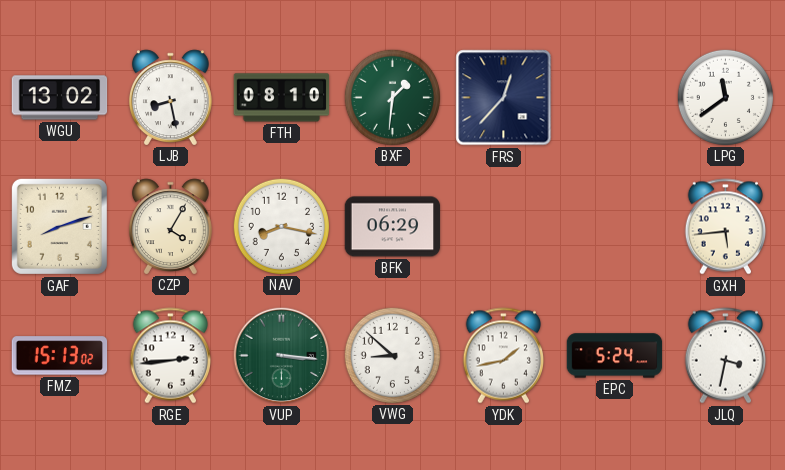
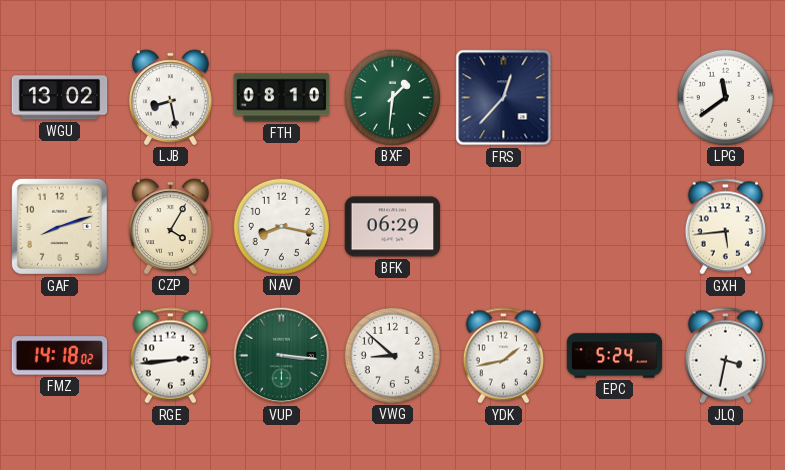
FMZ: 15:13 -> 14:18
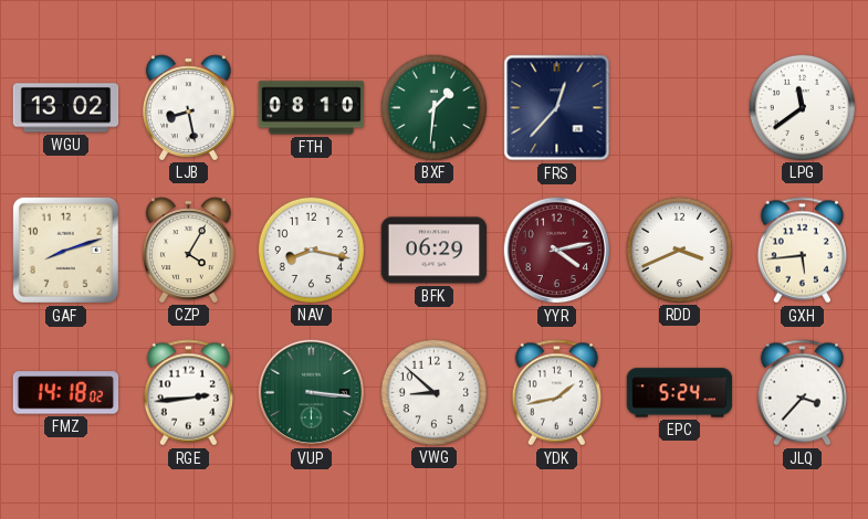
YYR: none -> 4:13
RDD: none -> 3:41
JLQ: 3:32 -> 3:37
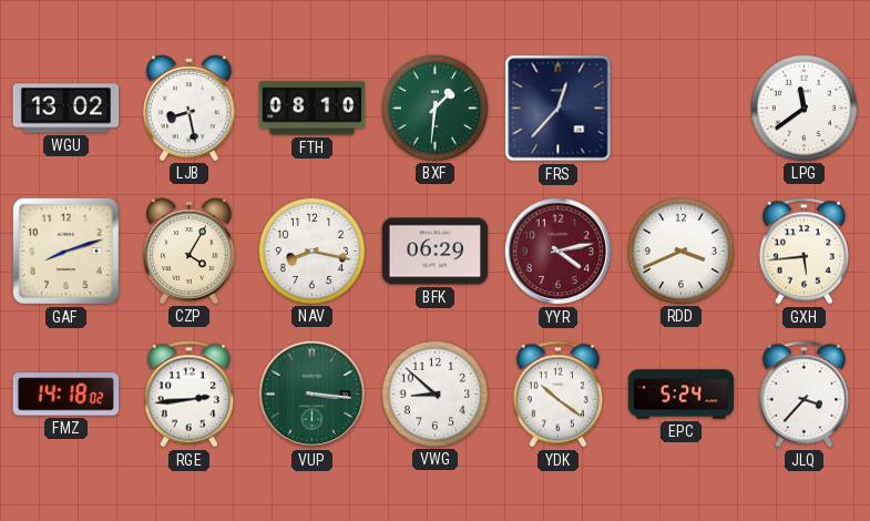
YDK: 1:43 -> 10:21
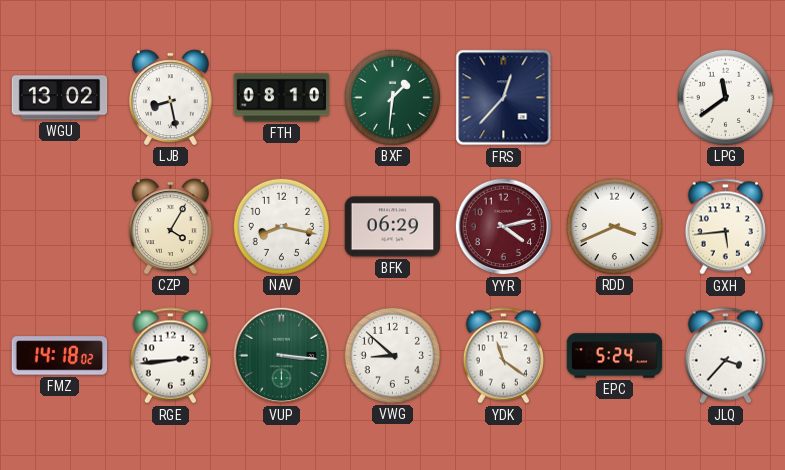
GAF: 8:12 -> none
YDK: 10:21 -> 11:21
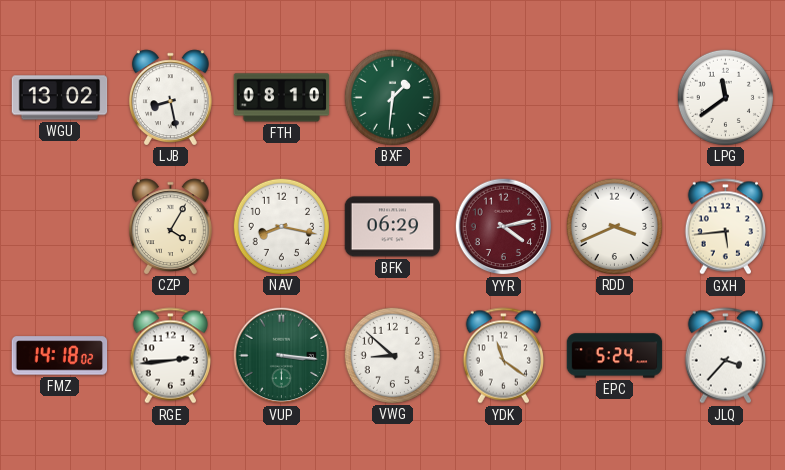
FRS: 12:37 -> none
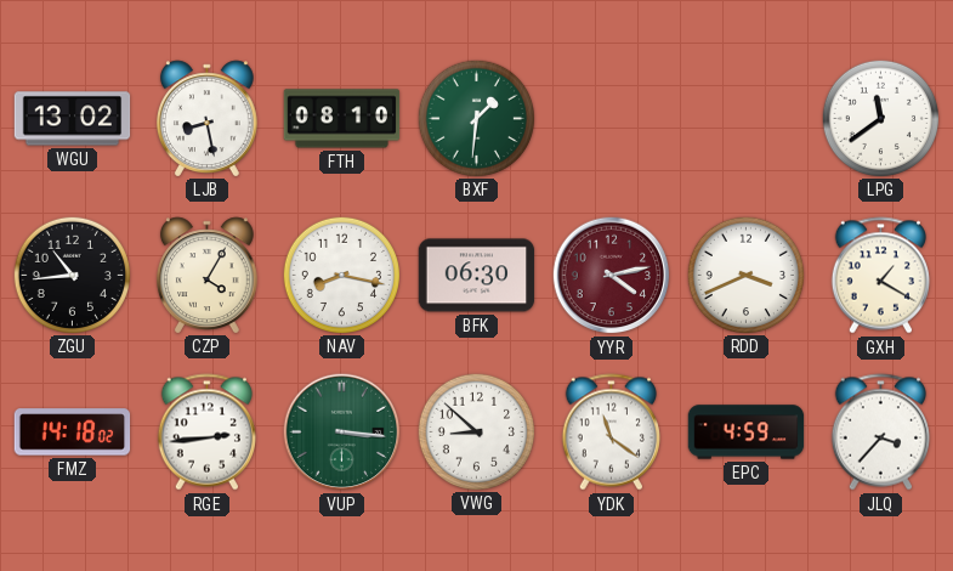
ZGU: none -> 10:44
BFK: 06:29 -> 06:30
GXH: 5:44 -> 1:20
EPC: 5:24 -> 4:59
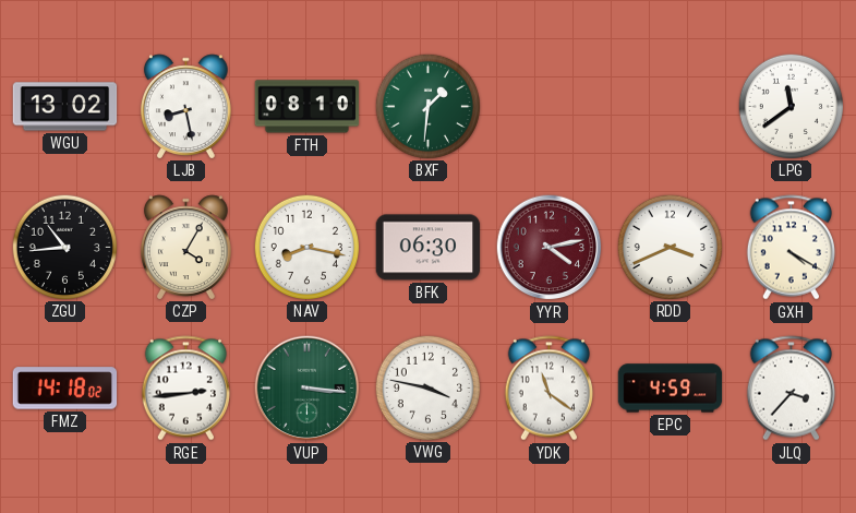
GXH: 1:20 -> 4:20
VWG: 8:52 -> 3:47
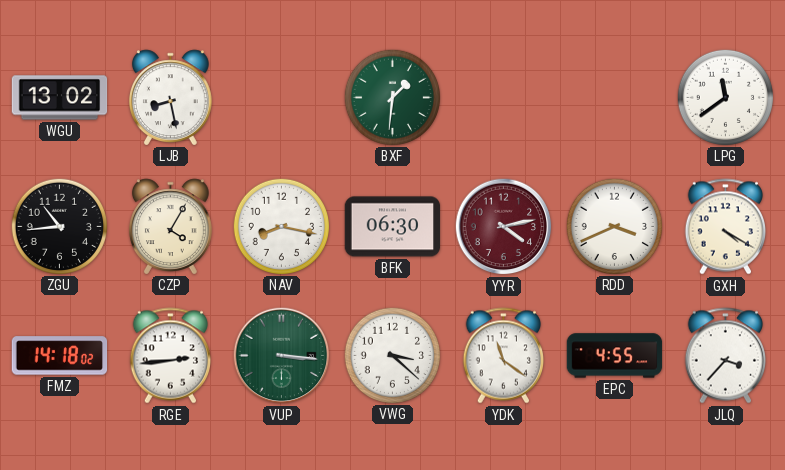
FTH: 08:10 -> none
VWG: 3:47 -> 3:22
EPC: 4:59 -> 4:55
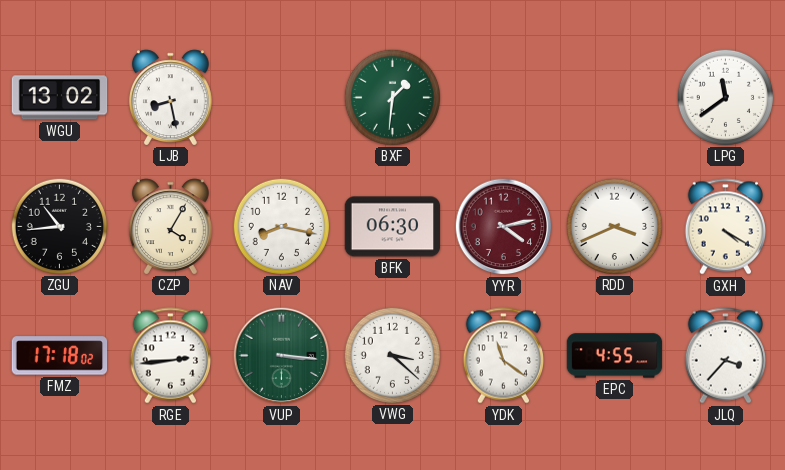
FMZ: 14:18 -> 17:18
